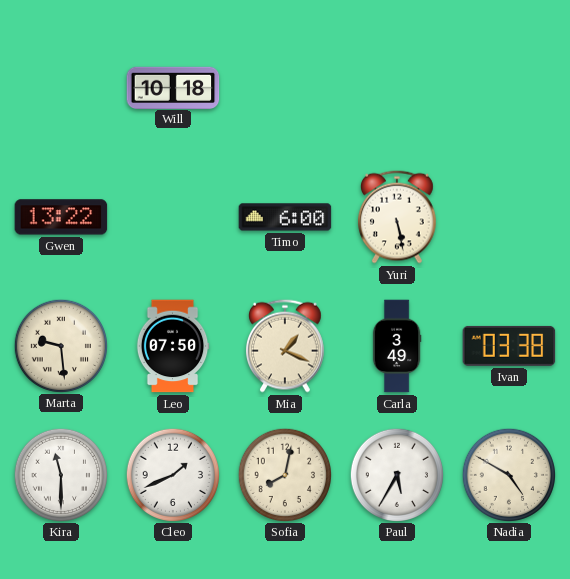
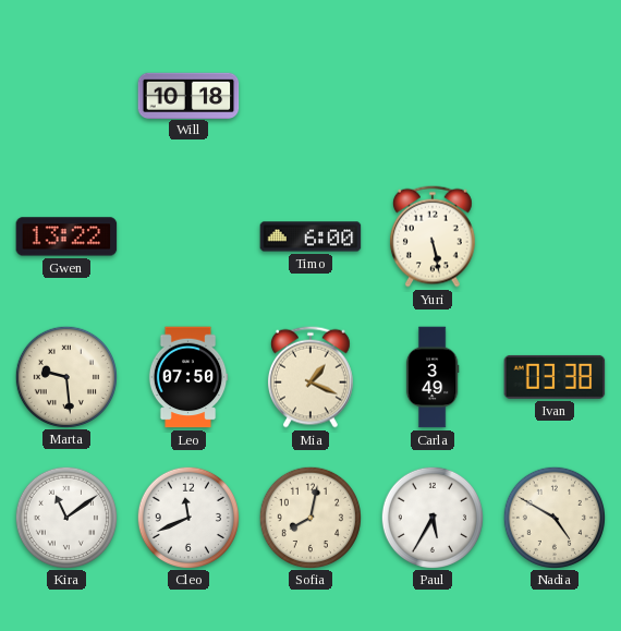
Kira: 11:30 -> 11:09
Cleo: 1:41 -> 11:41
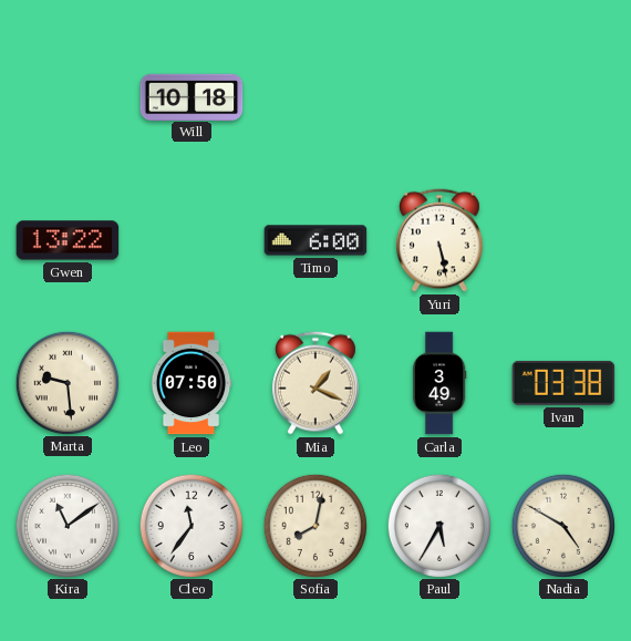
Cleo: 11:41 -> 11:36
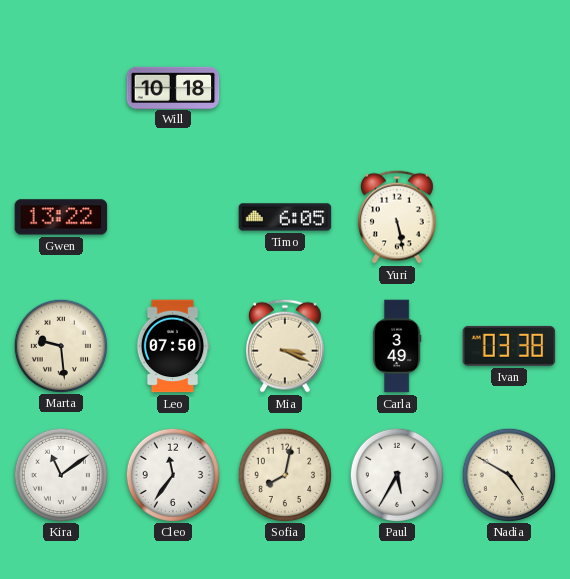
Timo: 6:00 -> 6:05
Mia: 1:19 -> 3:19
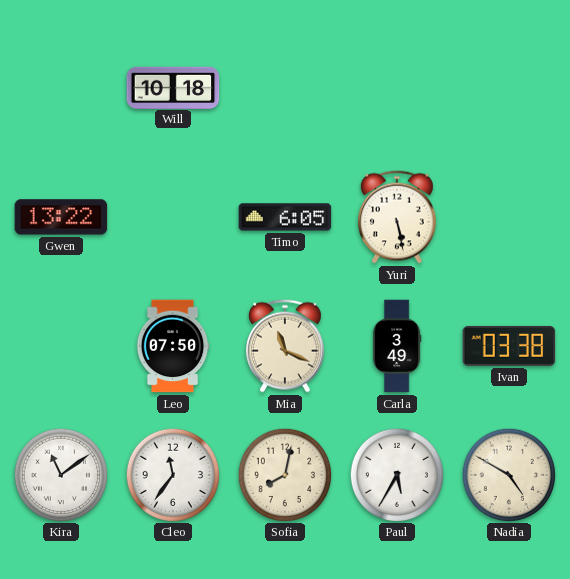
Marta: 9:29 -> none
Mia: 3:19 -> 11:19
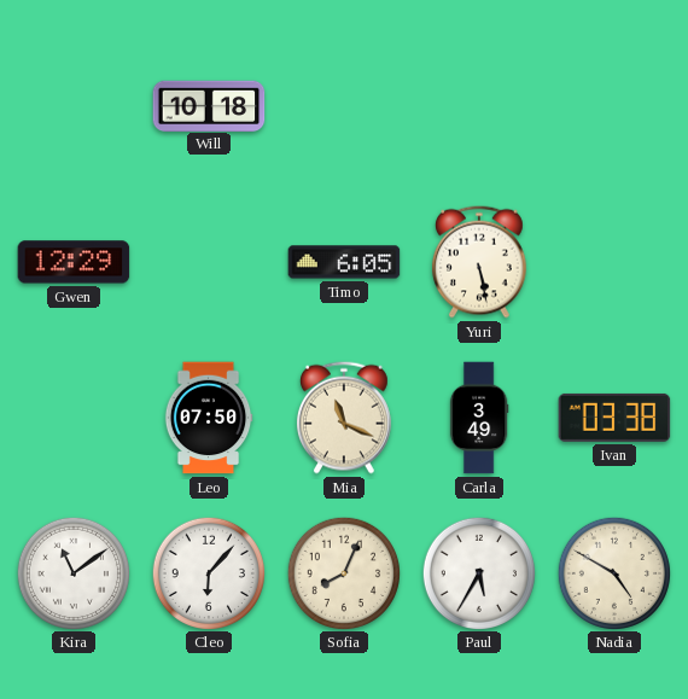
Gwen: 13:22 -> 12:29
Cleo: 11:36 -> 6:07
Sofia: 8:02 -> 8:04
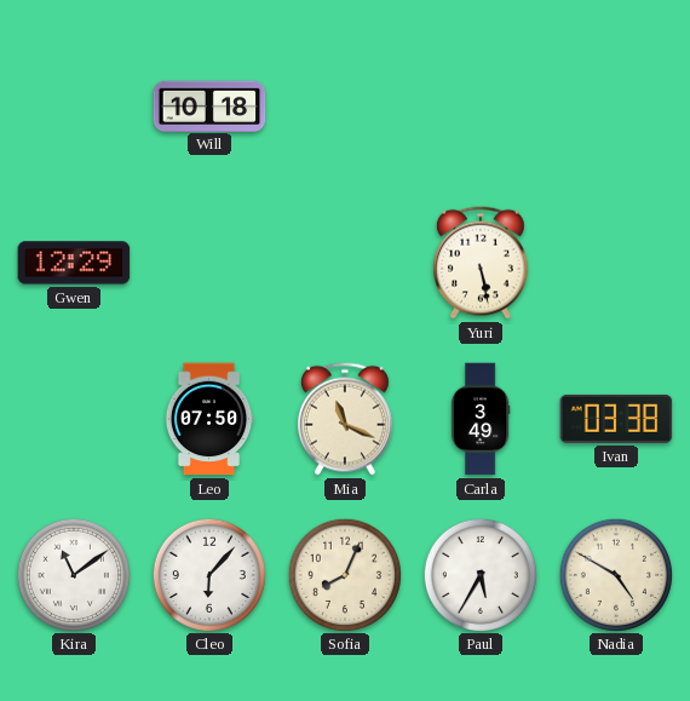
Timo: 6:05 -> none
